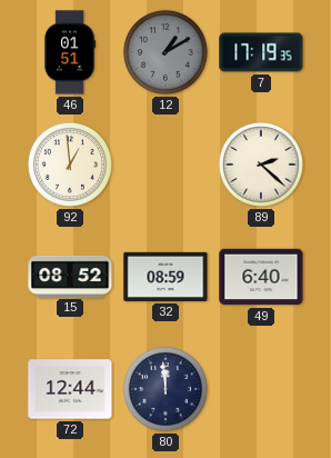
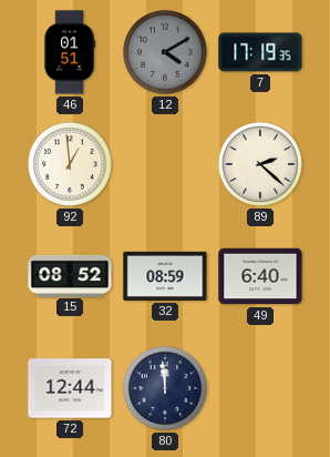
12: 1:10 -> 4:10
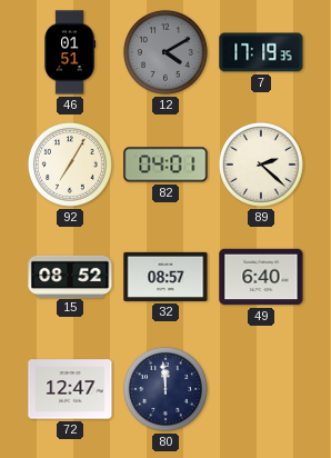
92: 12:59 -> 7:05
82: none -> 04:01
32: 08:59 -> 08:57
72: 12:44 -> 12:47
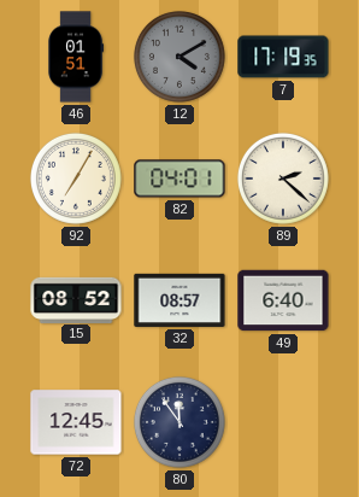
72: 12:47 -> 12:45
80: 11:59 -> 11:54
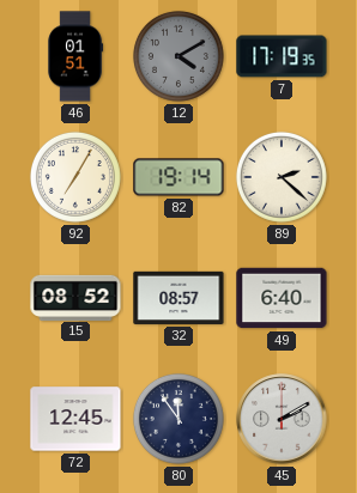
82: 04:01 -> 19:14
45: none -> 2:10
